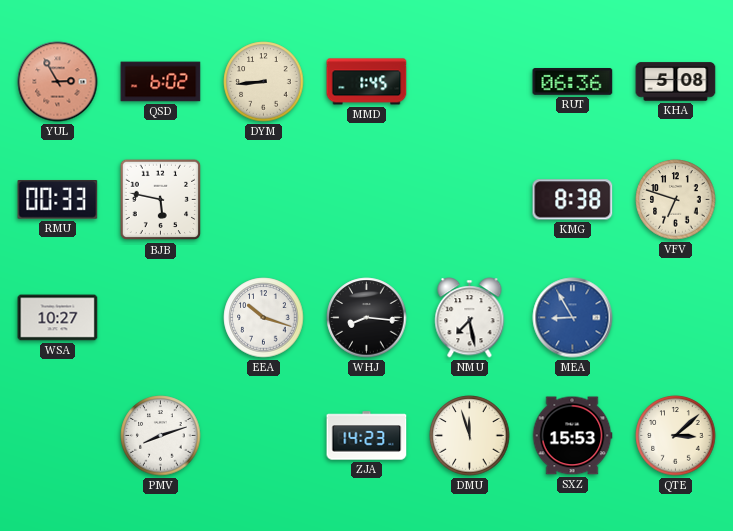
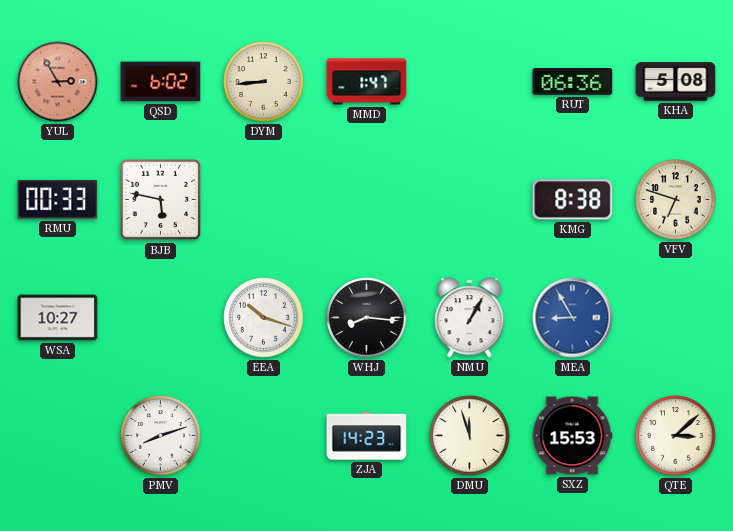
MMD: 1:45 -> 1:47
NMU: 7:28 -> 1:05
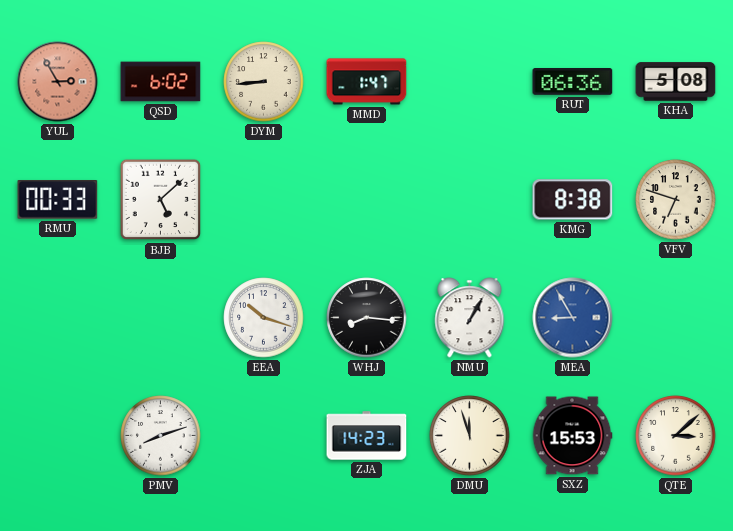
BJB: 5:47 -> 5:08
WSA: 10:27 -> none
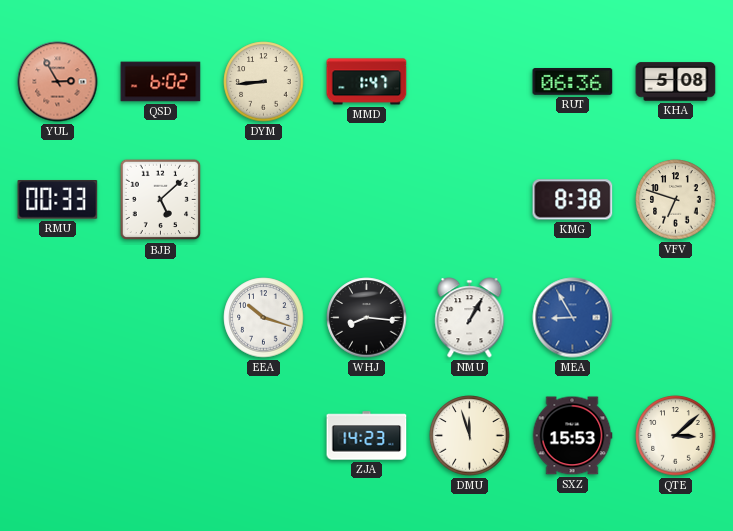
PMV: 8:12 -> none
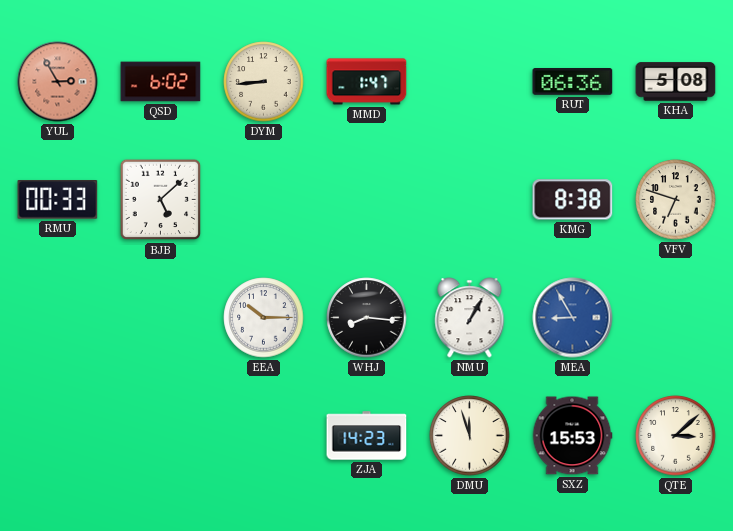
EEA: 10:18 -> 10:15
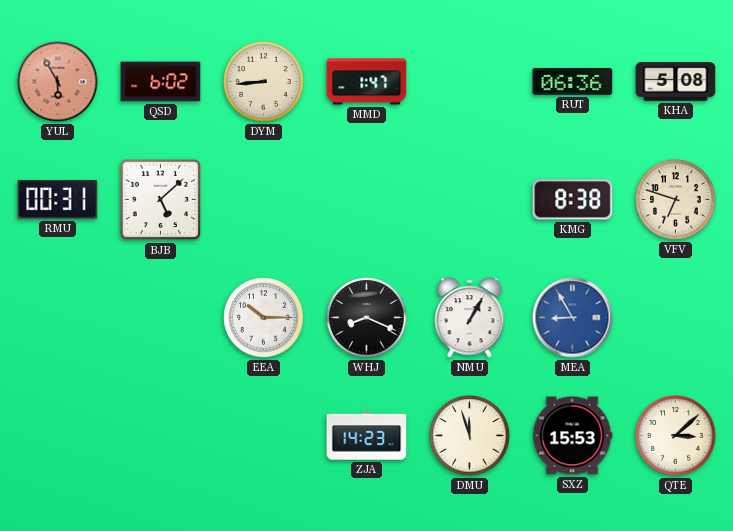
YUL: 2:55 -> 5:55
RMU: 00:33 -> 00:31
WHJ: 8:16 -> 8:19
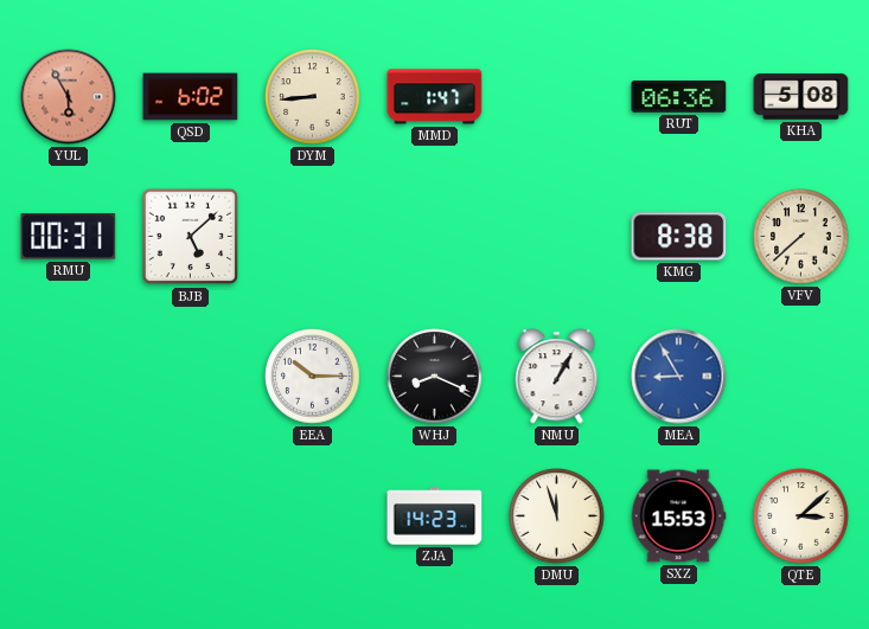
VFV: 6:48 -> 7:38
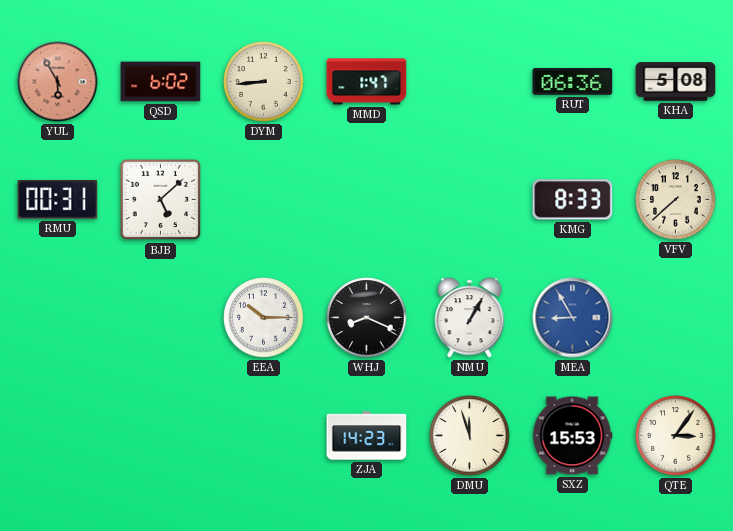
KMG: 8:38 -> 8:33
QTE: 3:08 -> 3:06
